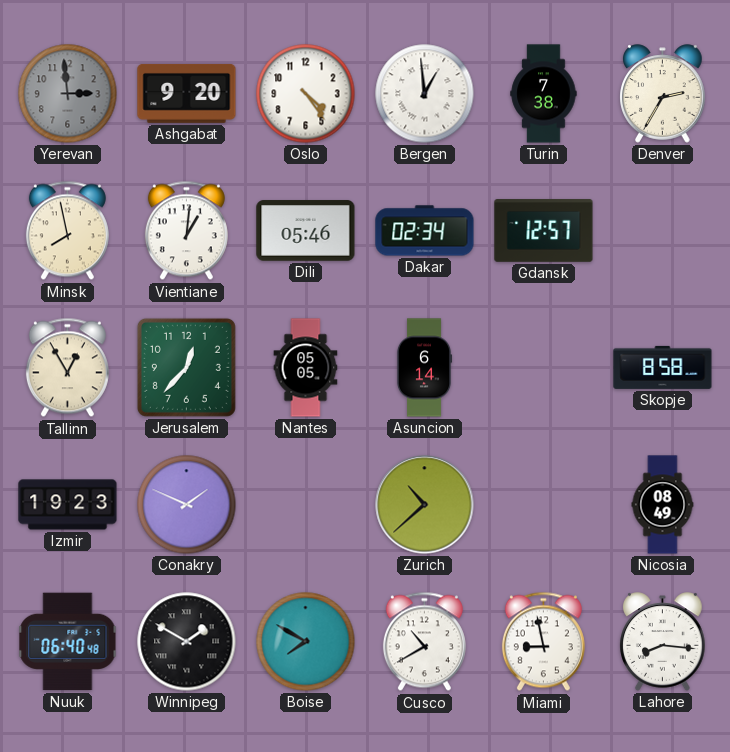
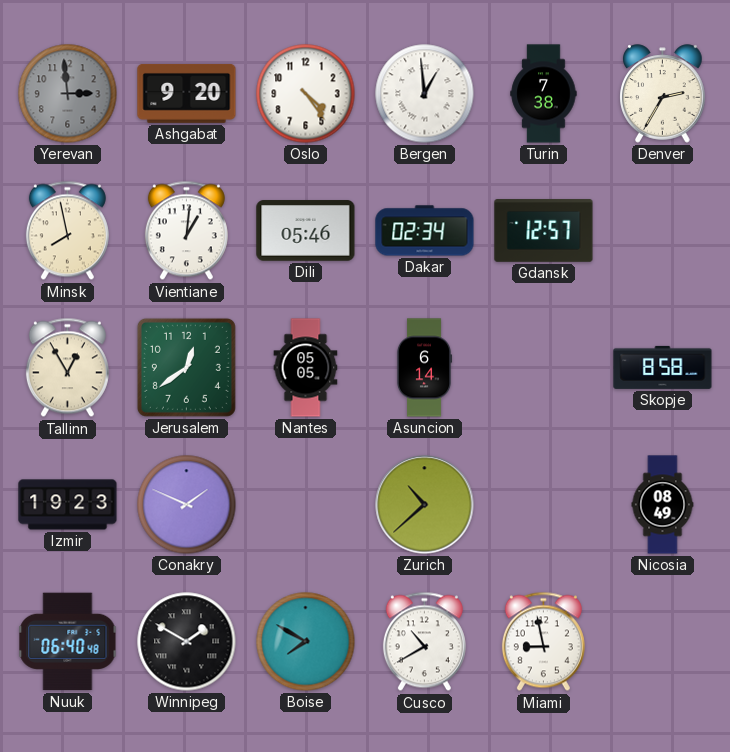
Jerusalem: 12:37 -> 12:39
Lahore: 8:16 -> none
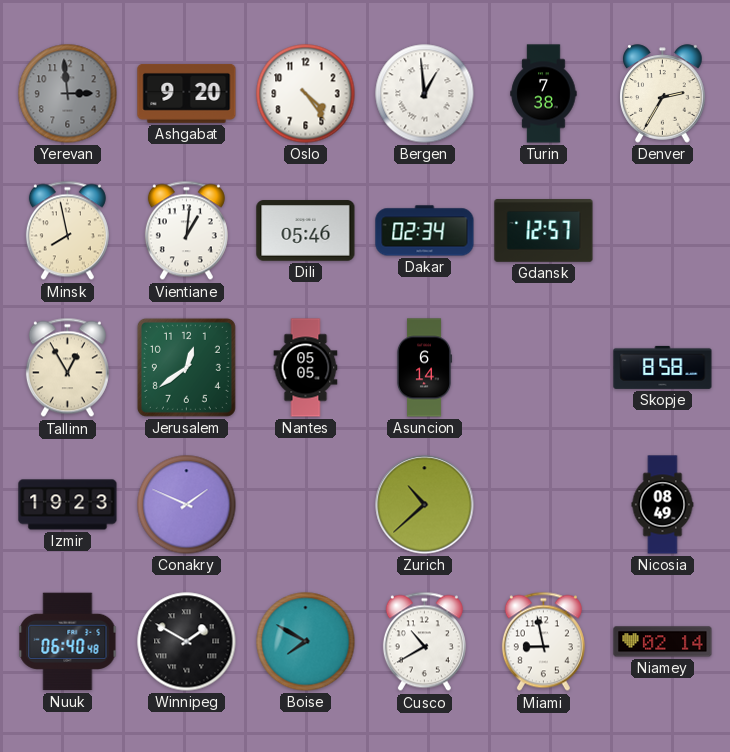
Niamey: none -> 02:14
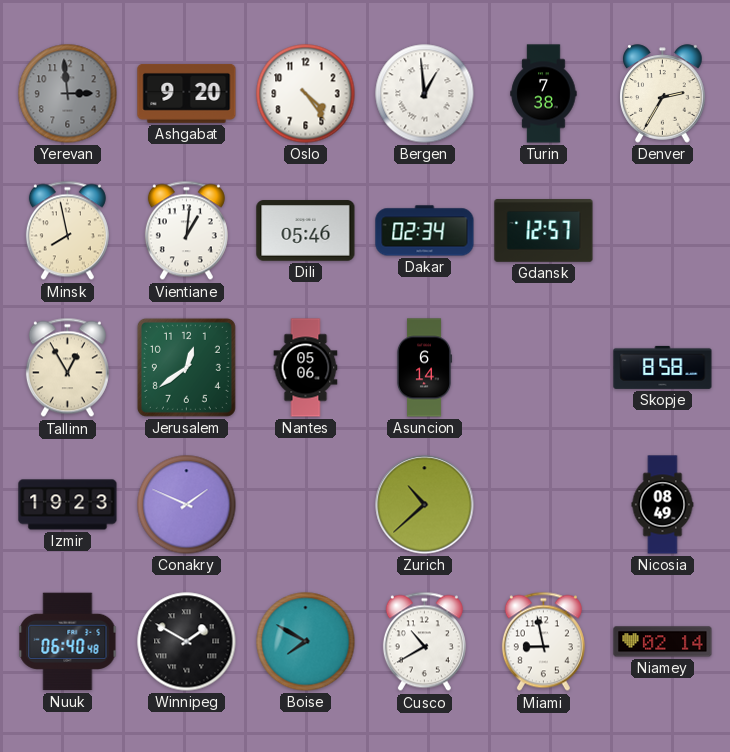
Nantes: 05:05 -> 05:06
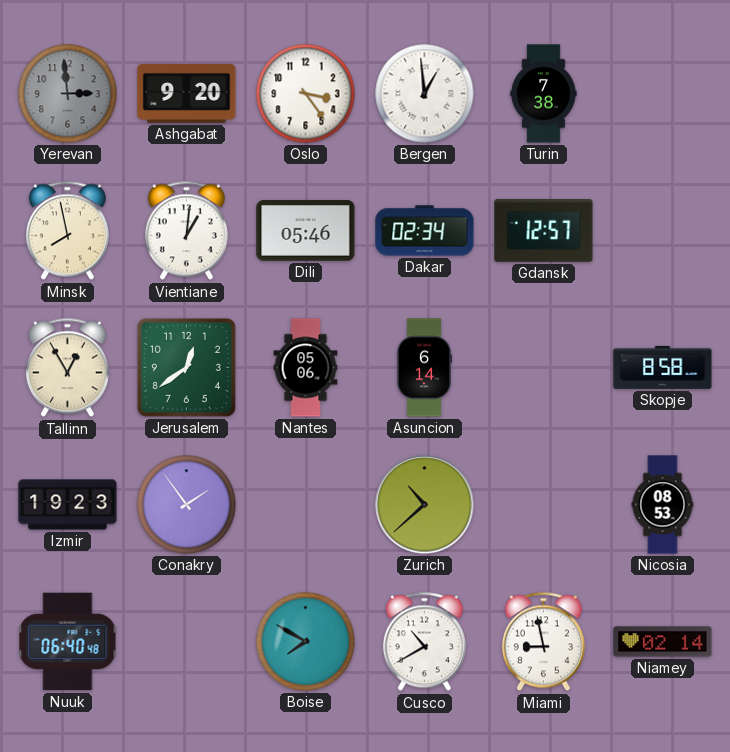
Oslo: 4:24 -> 3:24
Denver: 2:35 -> none
Conakry: 1:49 -> 1:54
Nicosia: 08:49 -> 08:53
Winnipeg: 1:50 -> none
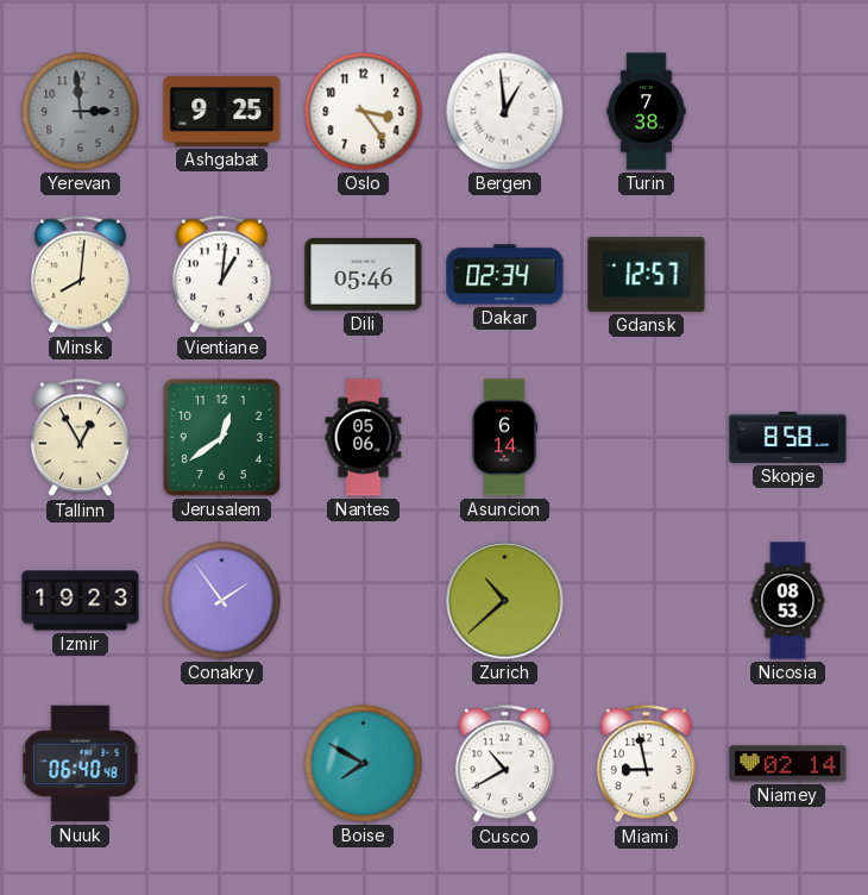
Ashgabat: 9:20 -> 9:25
Minsk: 7:58 -> 8:01
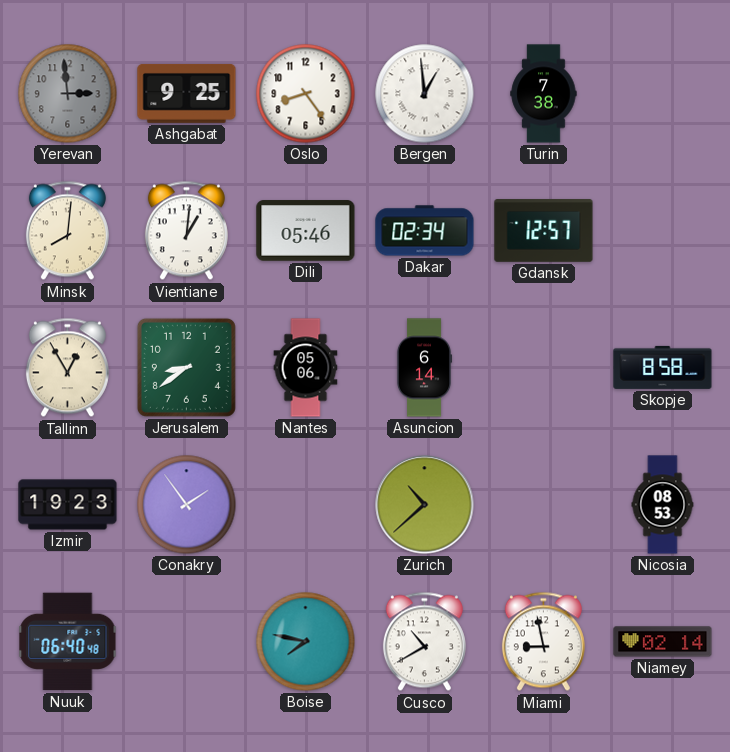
Oslo: 3:24 -> 8:24
Jerusalem: 12:39 -> 8:39
Boise: 7:50 -> 7:47
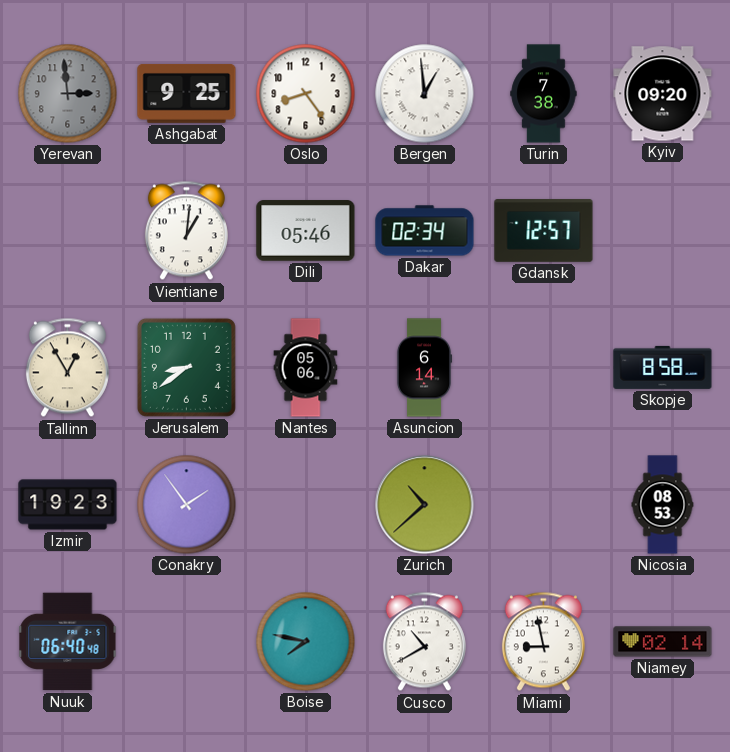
Kyiv: none -> 09:20
Minsk: 8:01 -> none
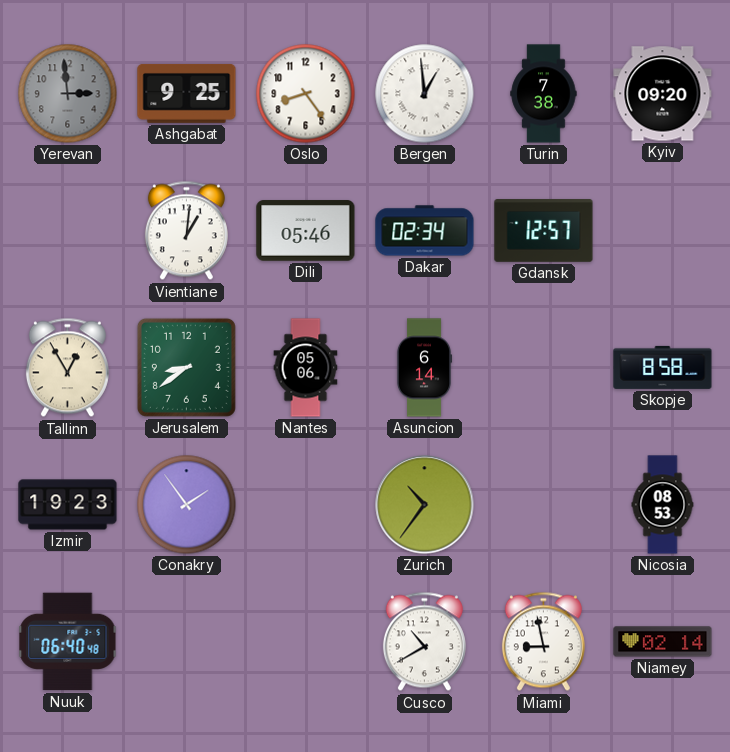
Zurich: 10:38 -> 10:36
Boise: 7:47 -> none
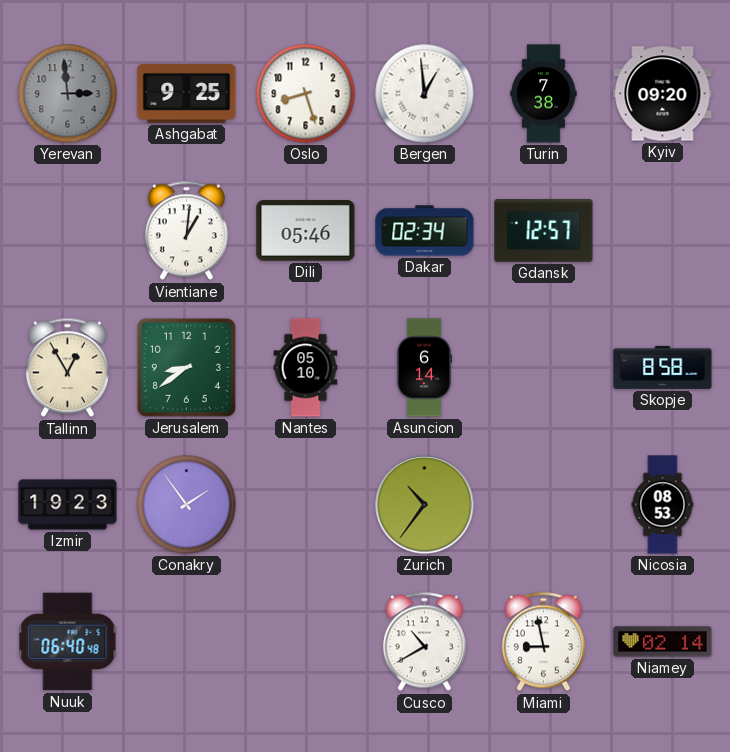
Oslo: 8:24 -> 8:27
Nantes: 05:06 -> 05:10
